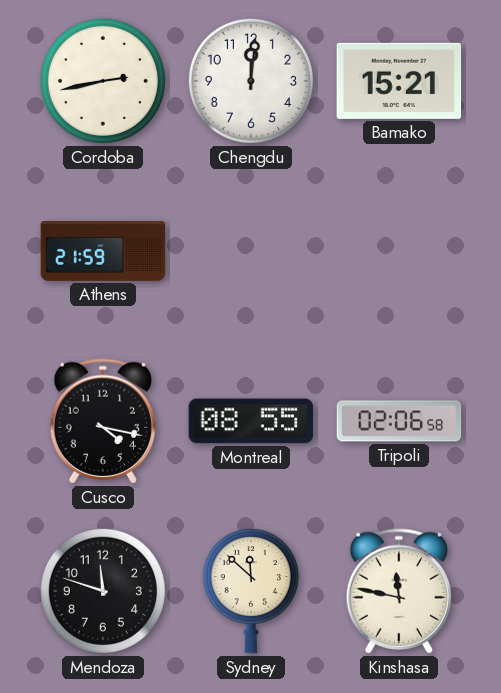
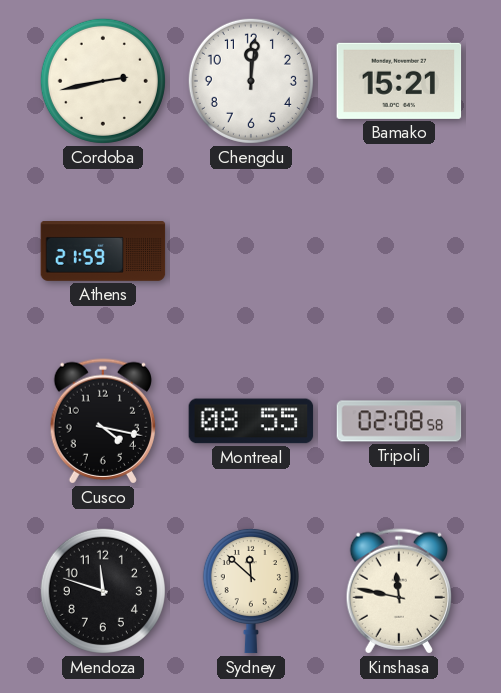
Tripoli: 02:06 -> 02:08
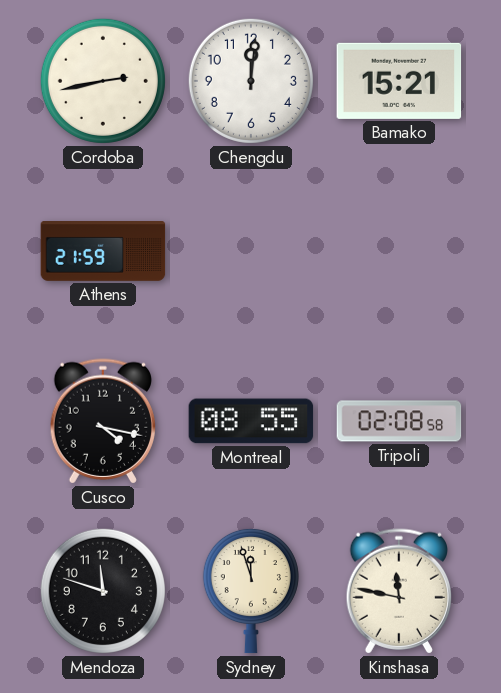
Sydney: 11:52 -> 11:57
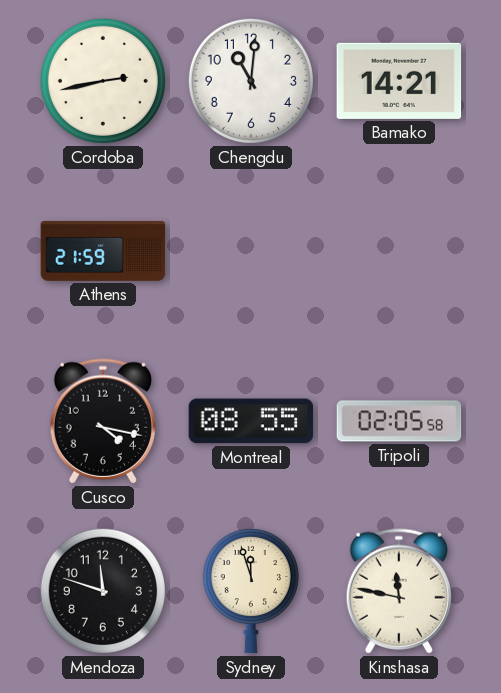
Chengdu: 12:01 -> 11:01
Bamako: 15:21 -> 14:21
Tripoli: 02:08 -> 02:05
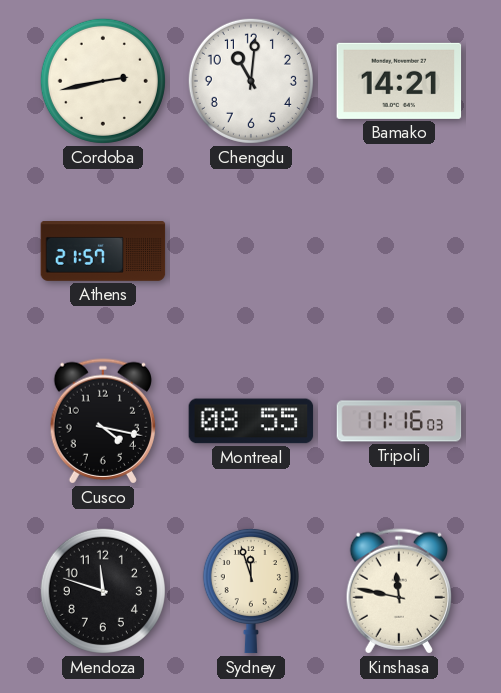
Athens: 21:59 -> 21:57
Tripoli: 02:05 -> 11:16
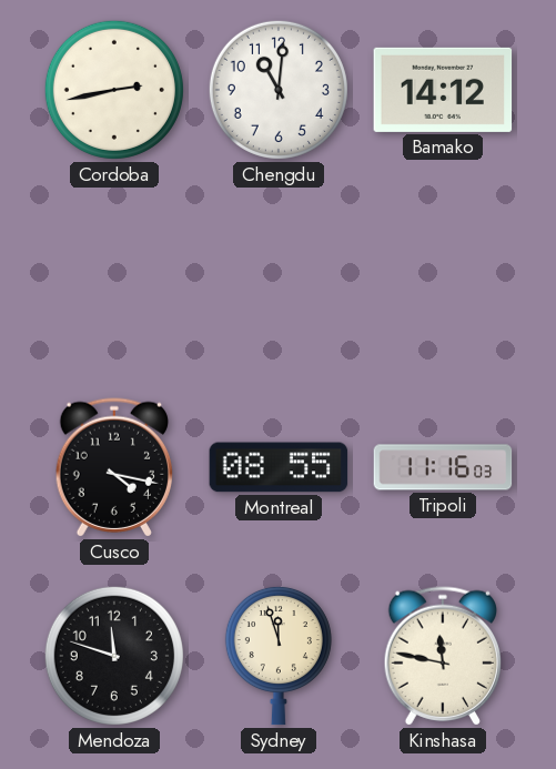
Bamako: 14:21 -> 14:12
Athens: 21:57 -> none
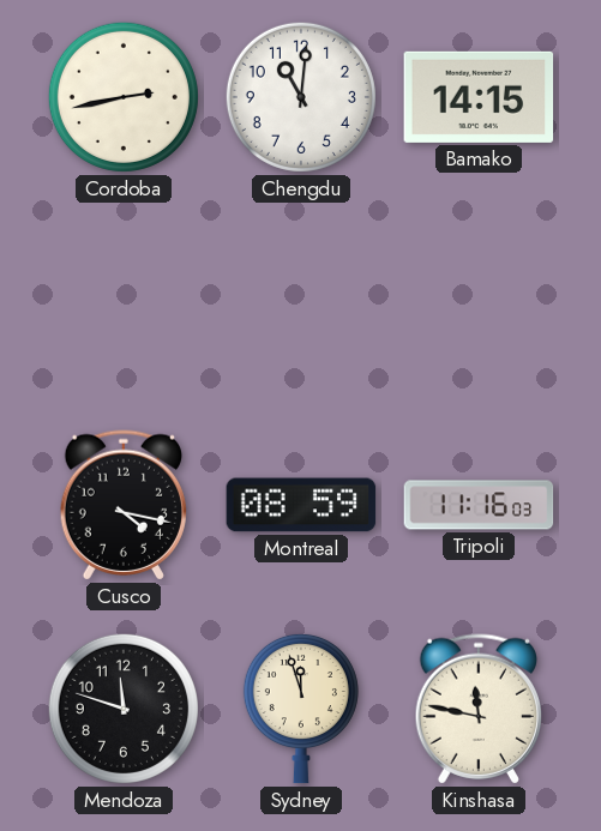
Bamako: 14:12 -> 14:15
Montreal: 08:55 -> 08:59
